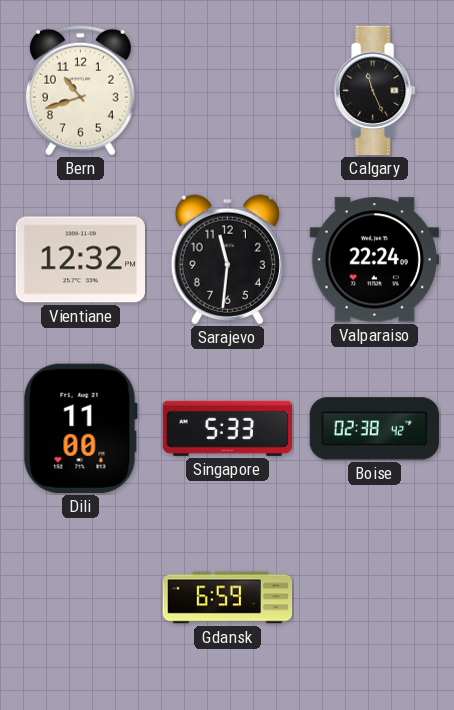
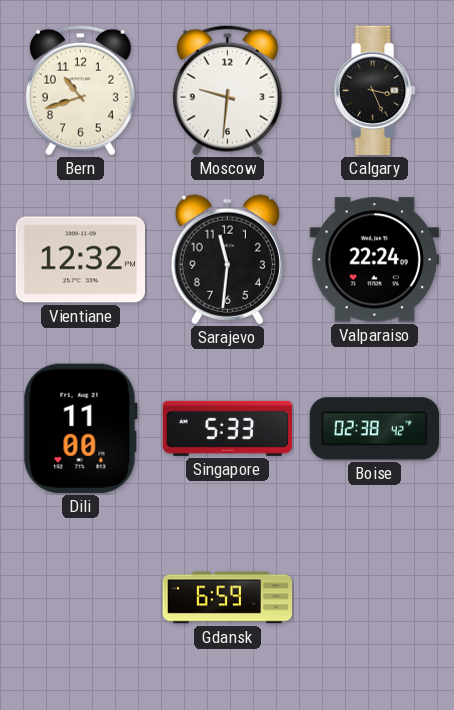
Moscow: none -> 9:31
Calgary: 11:26 -> 3:26
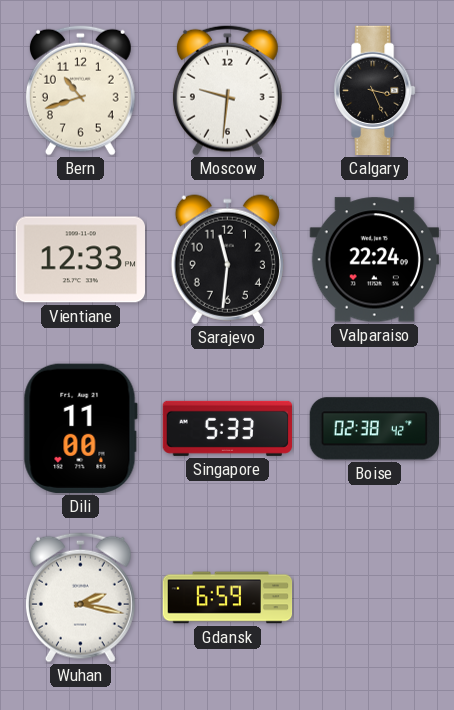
Vientiane: 12:32 -> 12:33
Wuhan: none -> 2:17
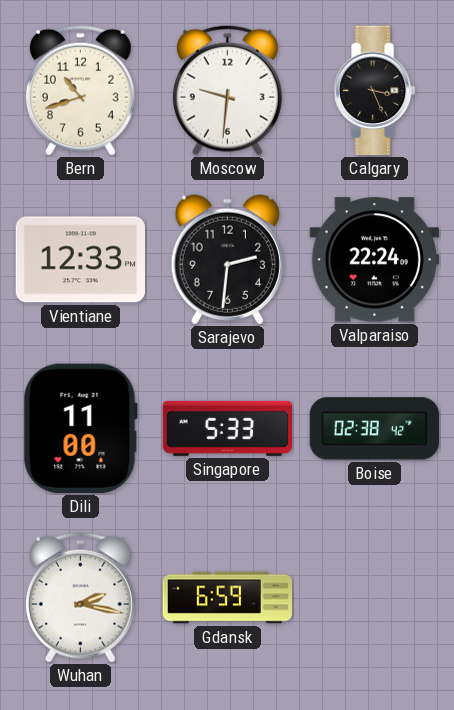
Sarajevo: 11:31 -> 2:31
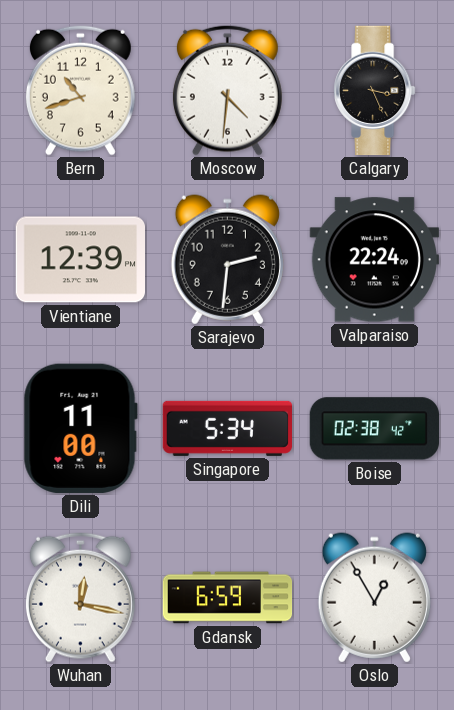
Moscow: 9:31 -> 4:31
Vientiane: 12:33 -> 12:39
Singapore: 5:33 -> 5:34
Wuhan: 2:17 -> 12:17
Oslo: none -> 12:55
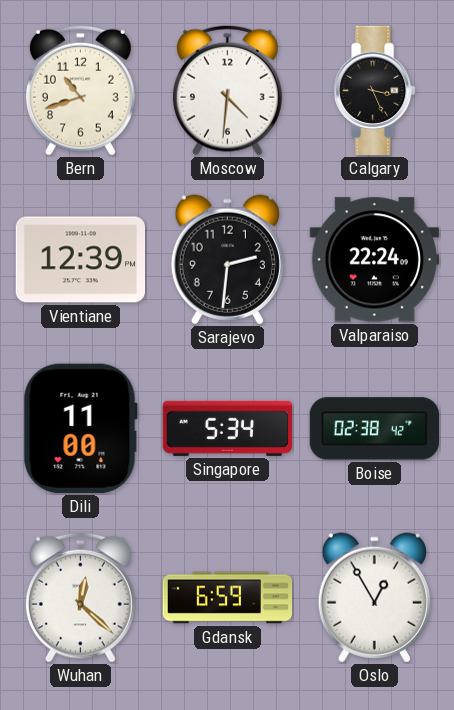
Wuhan: 12:17 -> 12:22
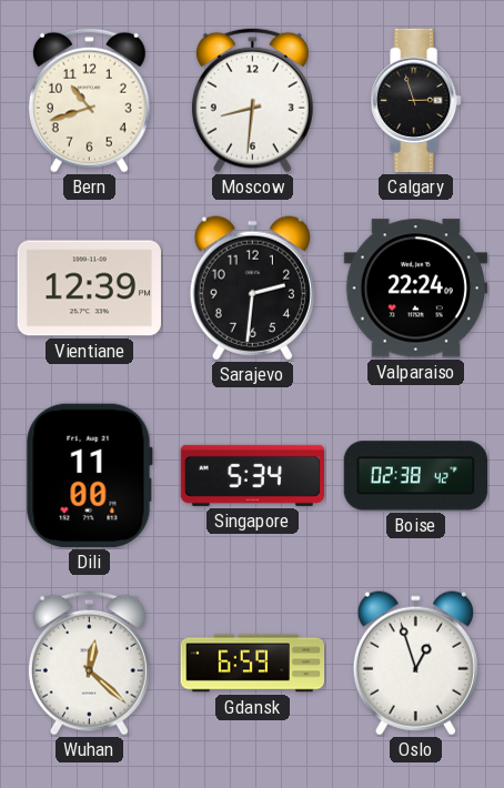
Moscow: 4:31 -> 8:31
Calgary: 3:26 -> 2:57
Oslo: 12:55 -> 12:57
